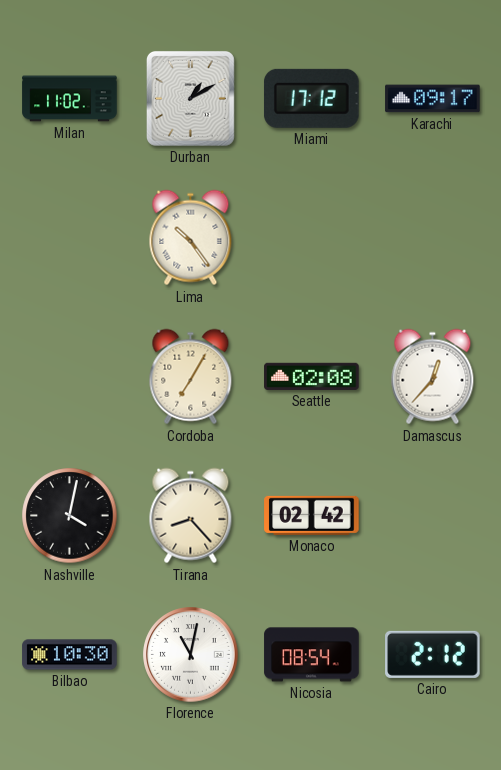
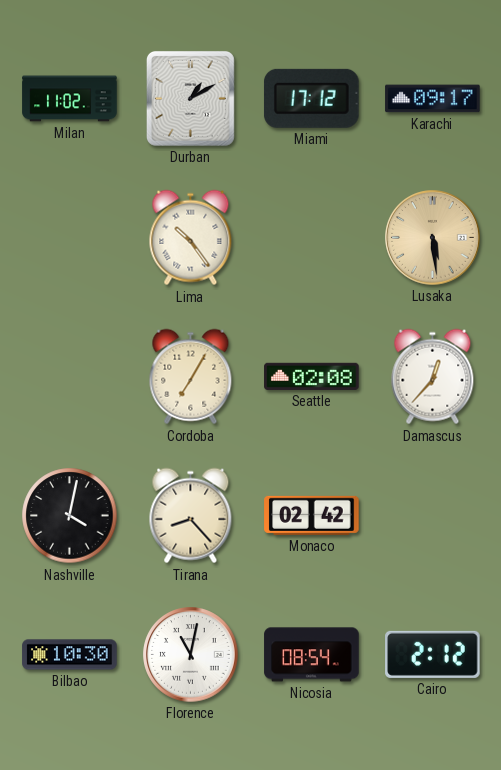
Lusaka: none -> 5:29
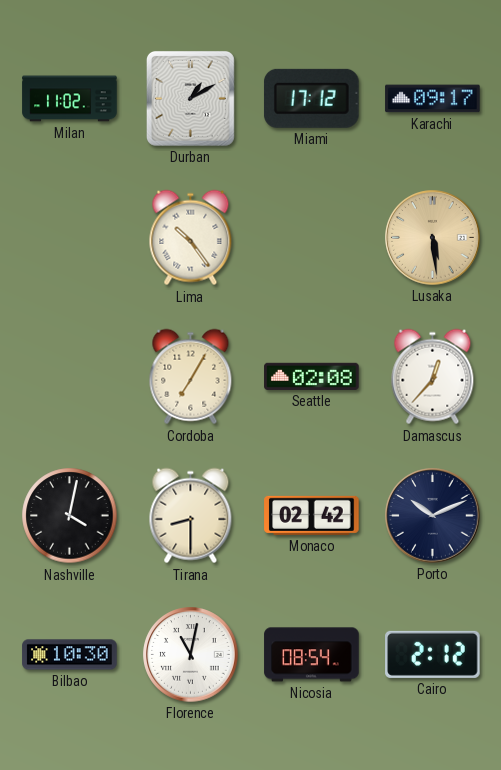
Tirana: 8:23 -> 8:30
Porto: none -> 10:11
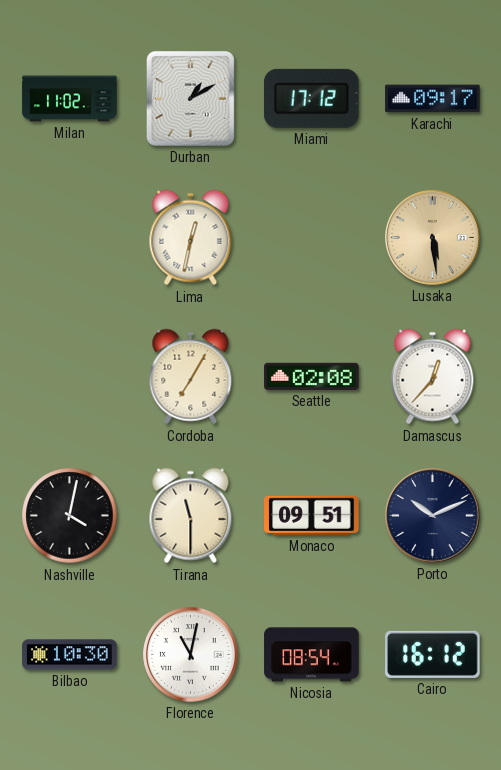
Lima: 10:24 -> 12:32
Tirana: 8:30 -> 11:30
Monaco: 02:42 -> 09:51
Cairo: 2:12 -> 16:12
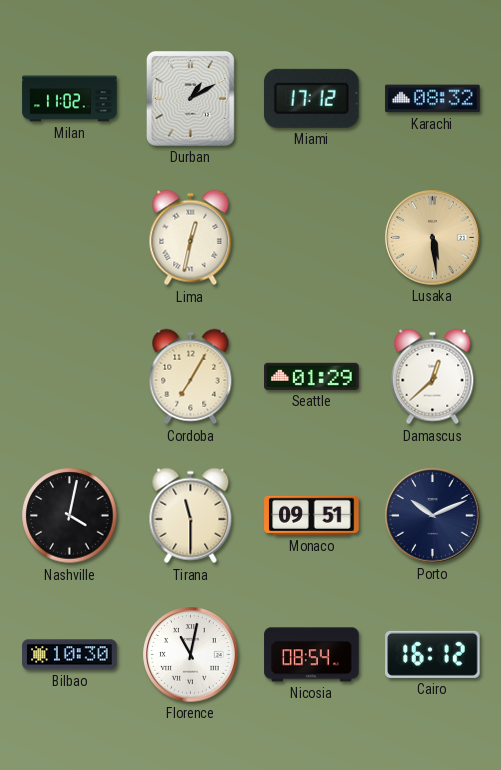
Karachi: 09:17 -> 08:32
Seattle: 02:08 -> 01:29
Damascus: 12:37 -> 12:38
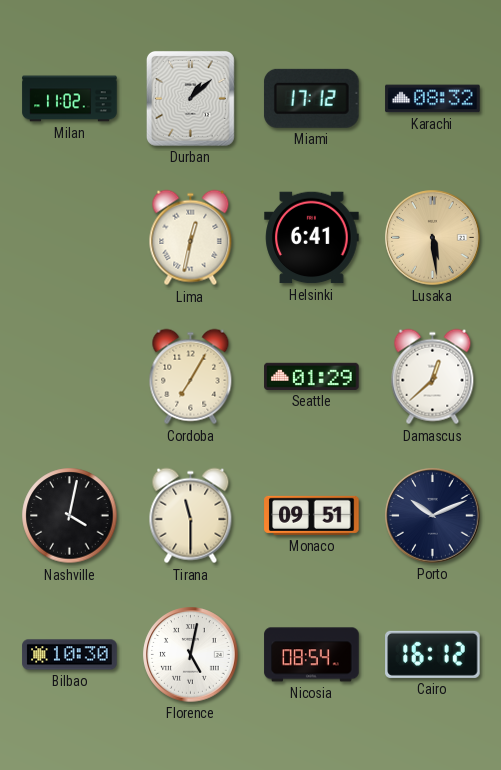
Durban: 1:10 -> 1:08
Helsinki: none -> 6:41
Florence: 11:02 -> 5:02
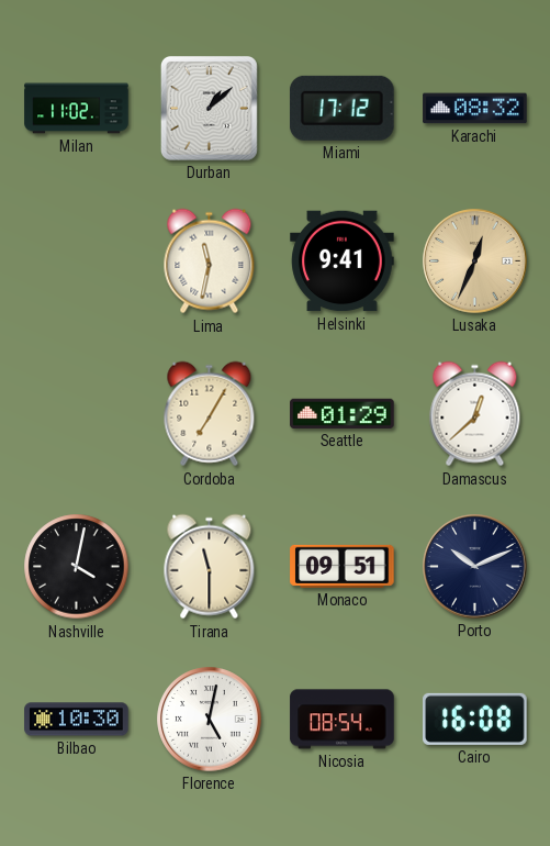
Lima: 12:32 -> 11:32
Helsinki: 6:41 -> 9:41
Lusaka: 5:29 -> 12:34
Cairo: 16:12 -> 16:08
